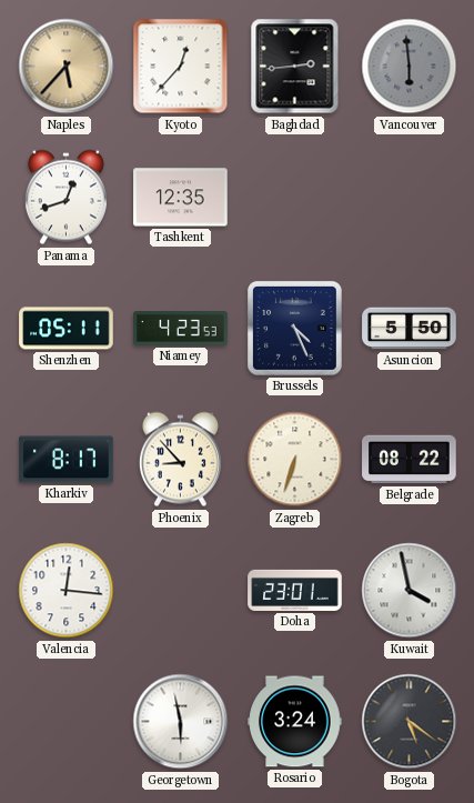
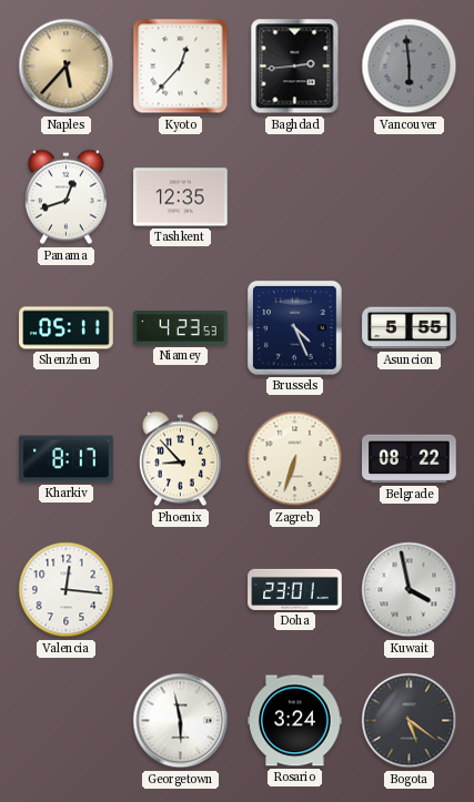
Asuncion: 5:50 -> 5:55
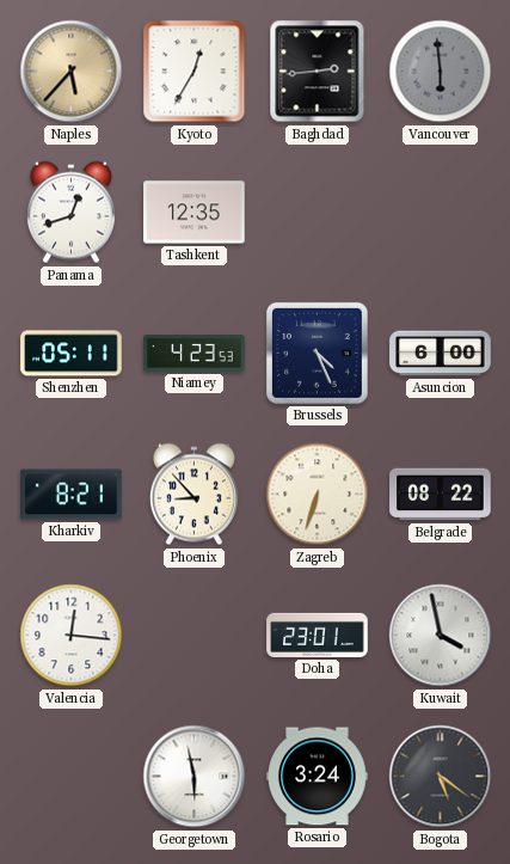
Kyoto: 12:37 -> 12:35
Asuncion: 5:55 -> 6:00
Kharkiv: 8:17 -> 8:21
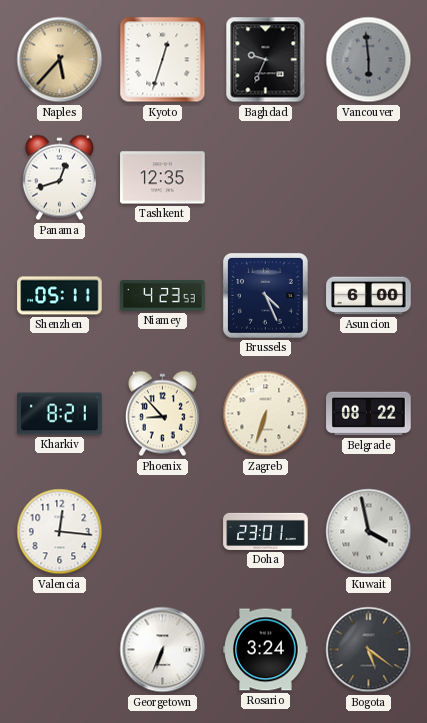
Kyoto: 12:35 -> 12:33
Baghdad: 2:44 -> 9:34
Georgetown: 5:58 -> 6:34
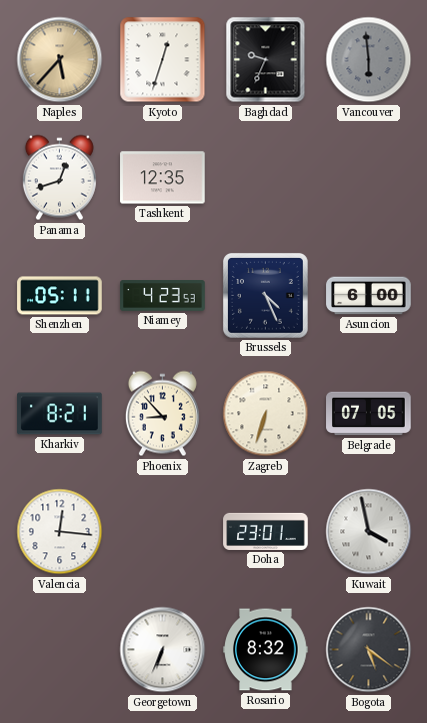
Belgrade: 08:22 -> 07:05
Rosario: 3:24 -> 8:32
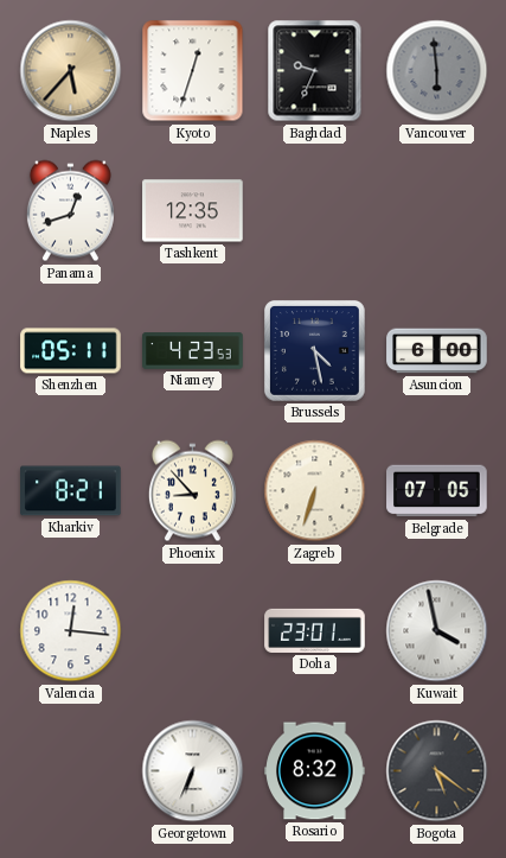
Brussels: 4:26 -> 4:28
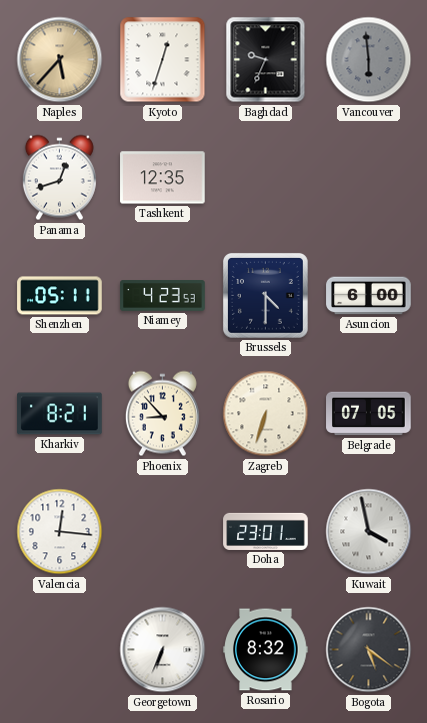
Brussels: 4:28 -> 4:30
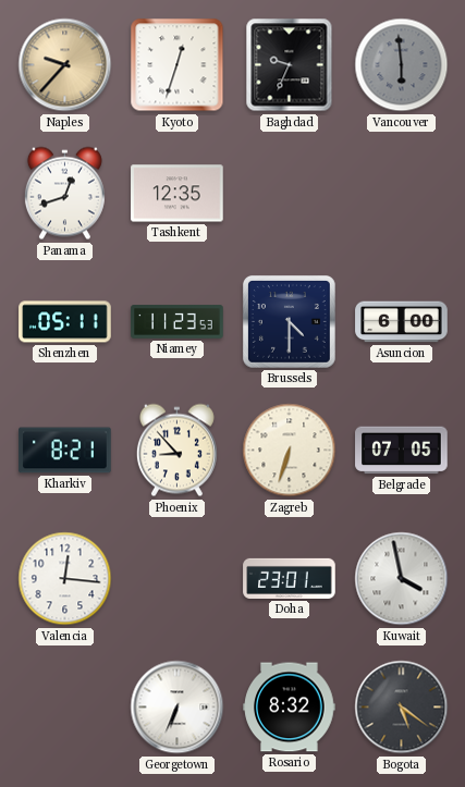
Naples: 5:37 -> 9:37
Niamey: 4:23 -> 11:23
